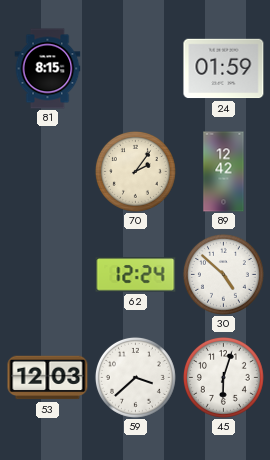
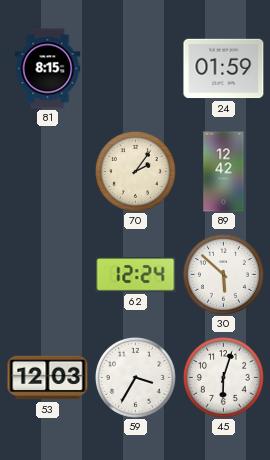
30: 4:52 -> 5:52
59: 3:38 -> 3:35
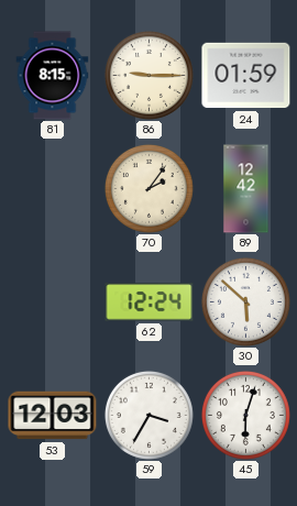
86: none -> 9:15
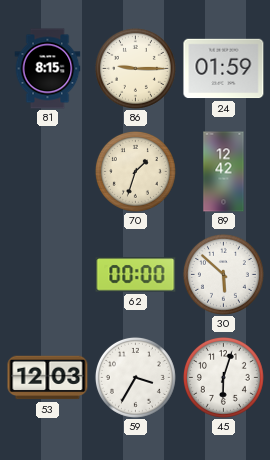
70: 2:06 -> 1:33
62: 12:24 -> 00:00
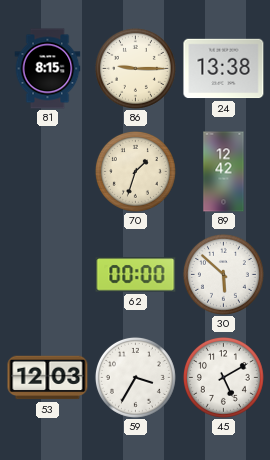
24: 01:59 -> 13:38
45: 6:03 -> 5:10
